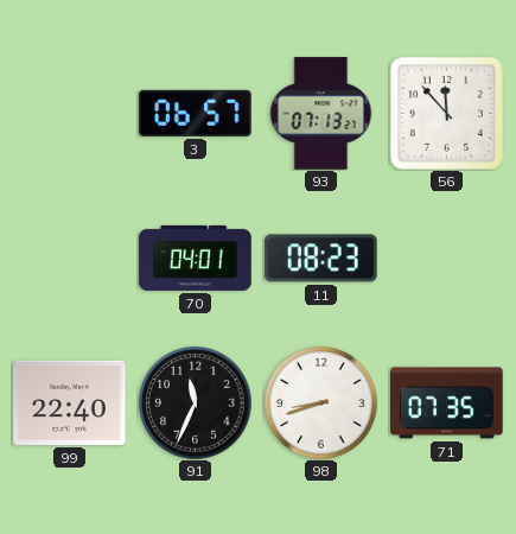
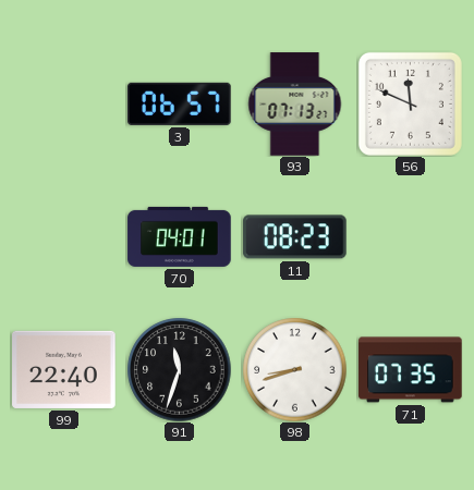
56: 11:53 -> 11:49
91: 11:34 -> 11:33
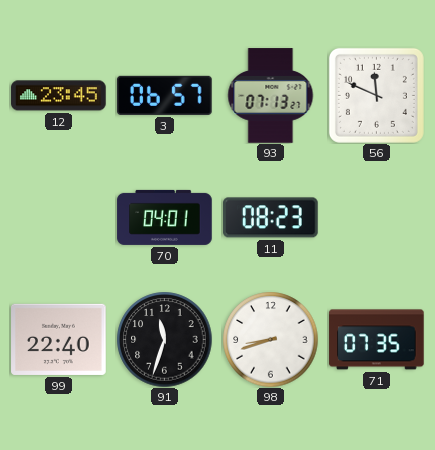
12: none -> 23:45
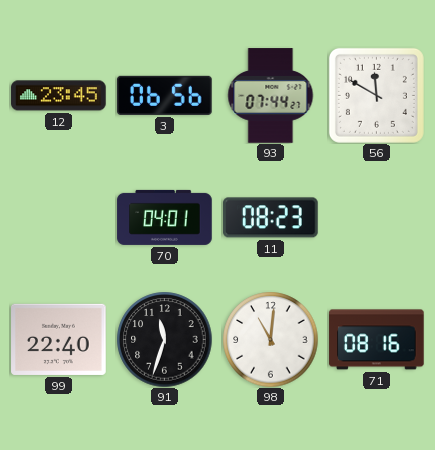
3: 06:57 -> 06:56
93: 07:13 -> 07:44
56: 11:49 -> 11:50
98: 8:42 -> 11:01
71: 07:35 -> 08:16
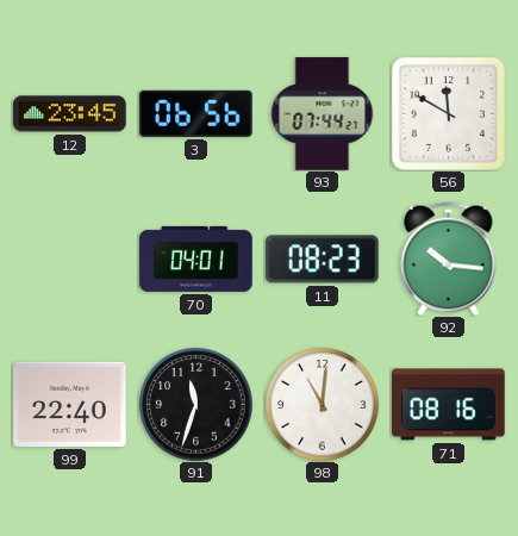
92: none -> 10:16
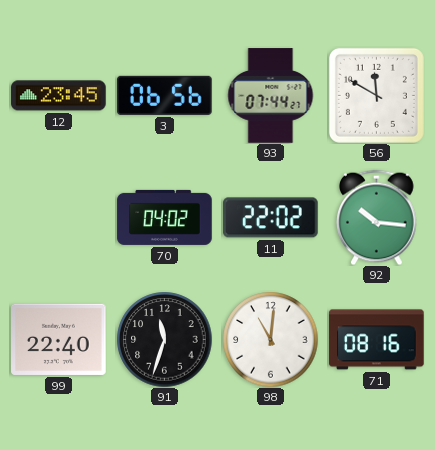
70: 04:01 -> 04:02
11: 08:23 -> 22:02
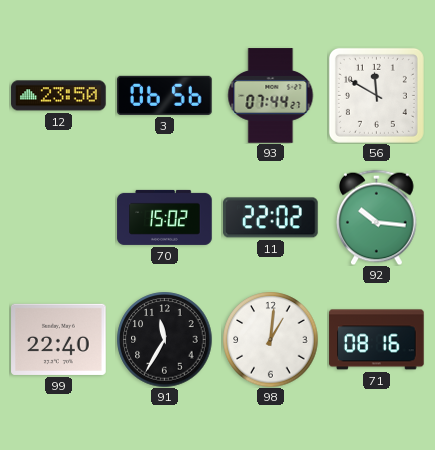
12: 23:45 -> 23:50
70: 04:02 -> 15:02
91: 11:33 -> 11:35
98: 11:01 -> 1:01
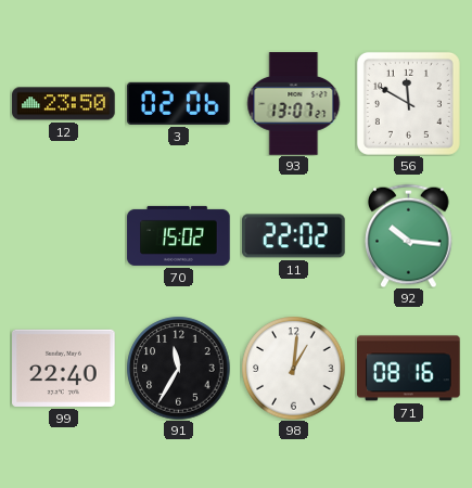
3: 06:56 -> 02:06
93: 07:44 -> 13:07
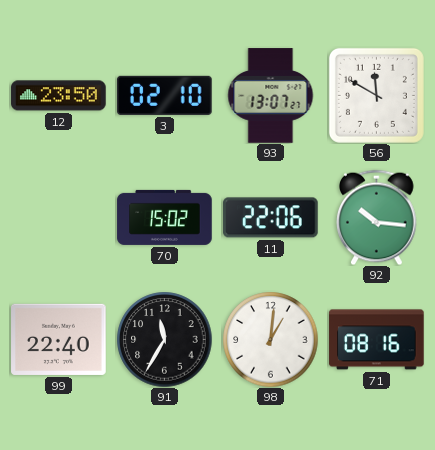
3: 02:06 -> 02:10
11: 22:02 -> 22:06
